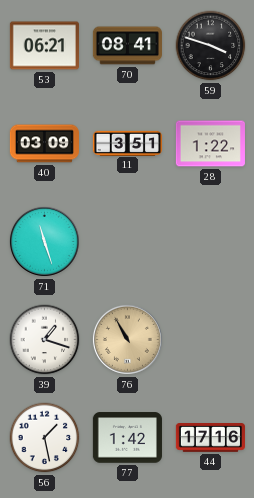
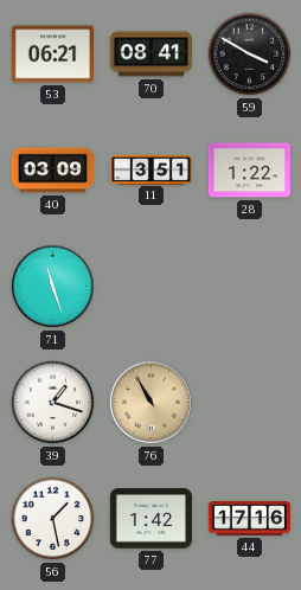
59: 3:48 -> 3:50
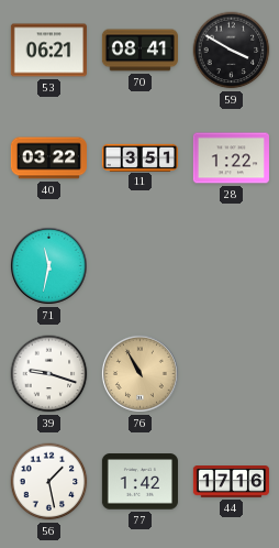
40: 03:09 -> 03:22
71: 11:27 -> 11:32
39: 1:18 -> 9:18
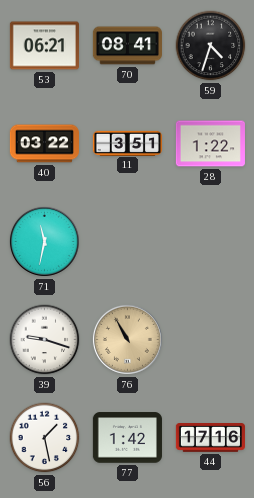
59: 3:50 -> 4:33
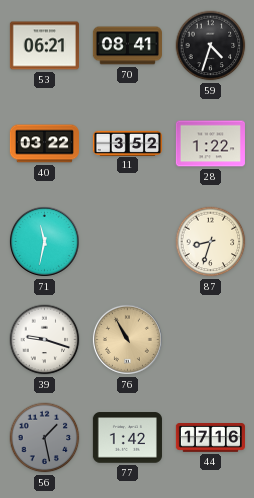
11: 3:51 -> 3:52
87: none -> 8:33
56 dial: white -> grey
